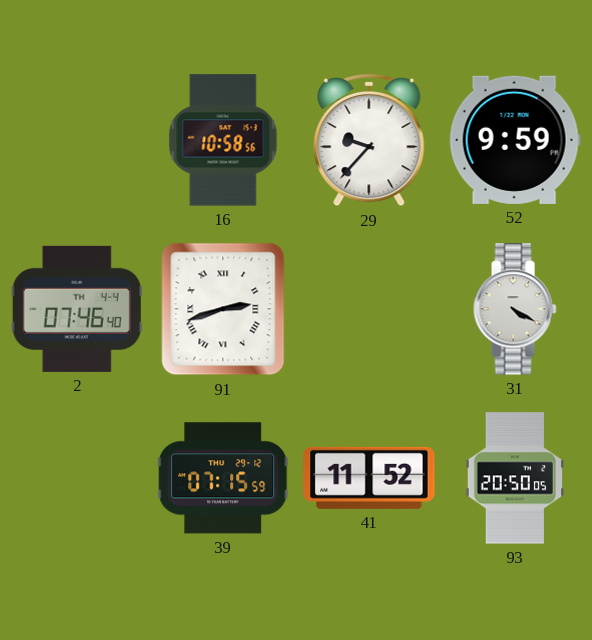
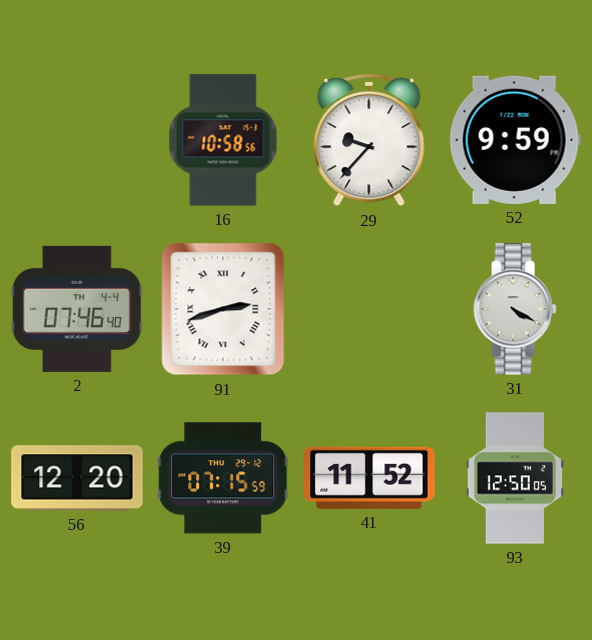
56: none -> 12:20
93: 20:50 -> 12:50
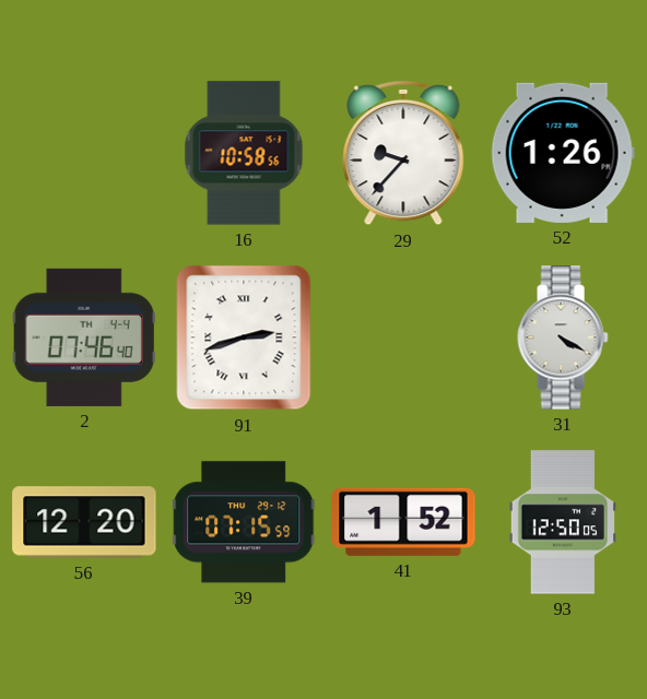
52: 9:59 -> 1:26
41: 11:52 -> 1:52
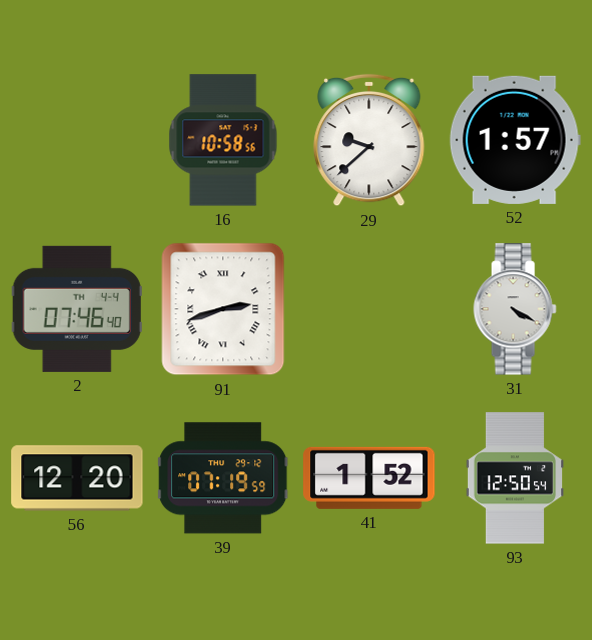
29: 9:37 -> 9:38
52: 1:26 -> 1:57
39: 07:15 -> 07:19
93: 12:50:05 -> 12:50:54
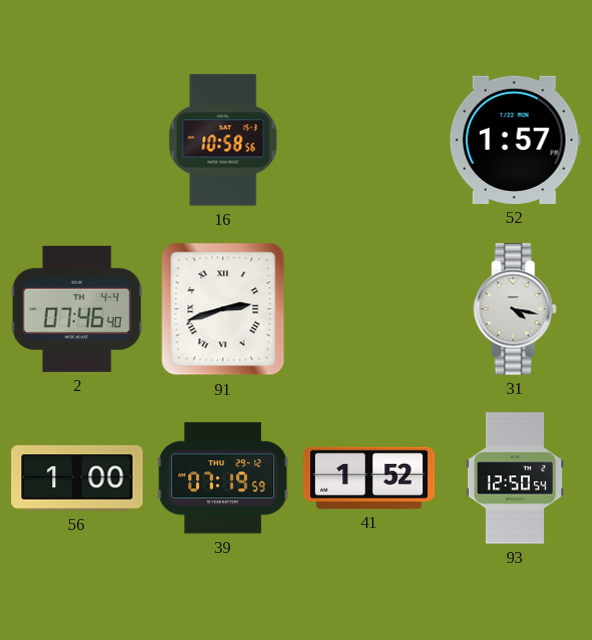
29: 9:38 -> none
31: 4:20 -> 4:17
56: 12:20 -> 1:00
